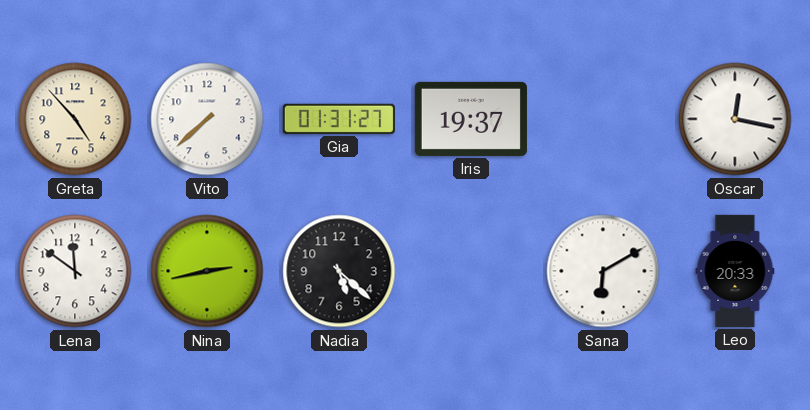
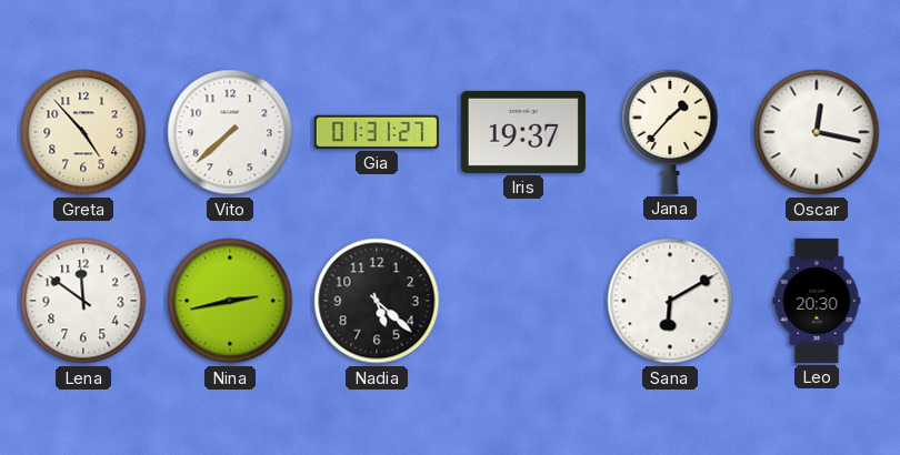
Jana: none -> 1:37
Leo: 20:33 -> 20:30
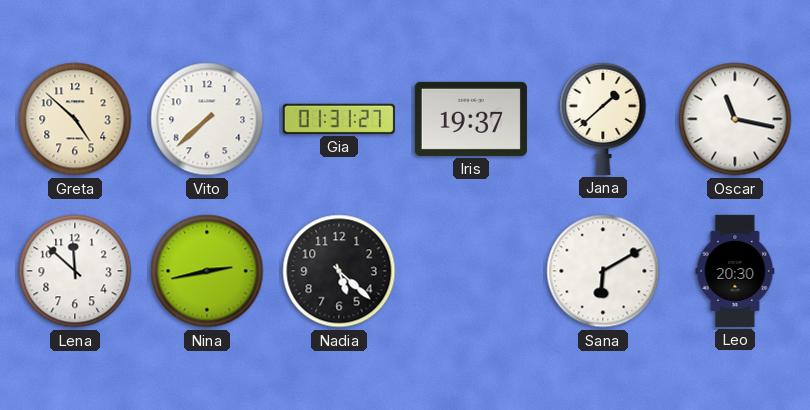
Greta: 4:53 -> 4:52
Jana: 1:37 -> 1:38
Oscar: 12:17 -> 11:17
Lena: 11:51 -> 11:52
